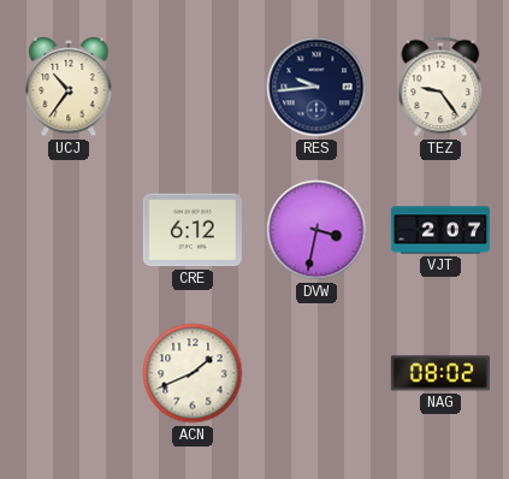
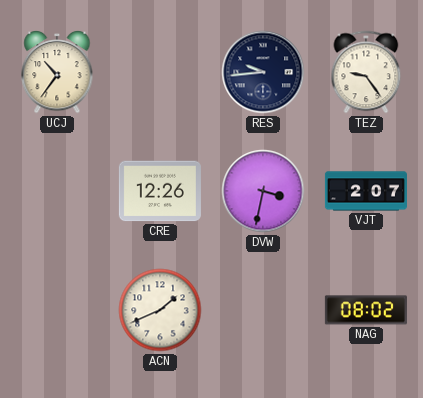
CRE: 6:12 -> 12:26
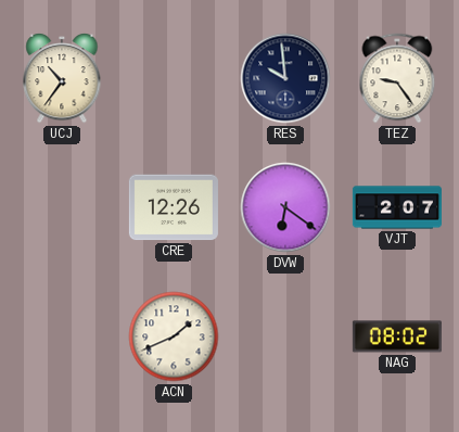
RES: 9:44 -> 9:59
DVW: 3:32 -> 6:21
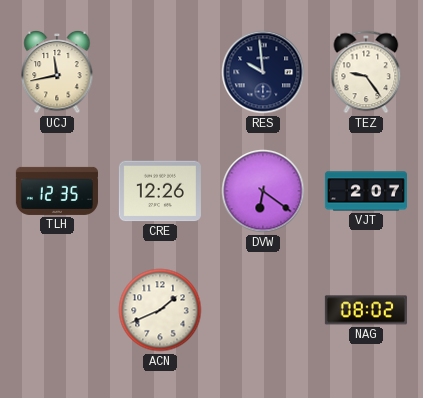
UCJ: 10:36 -> 11:43
TLH: none -> 12:35
